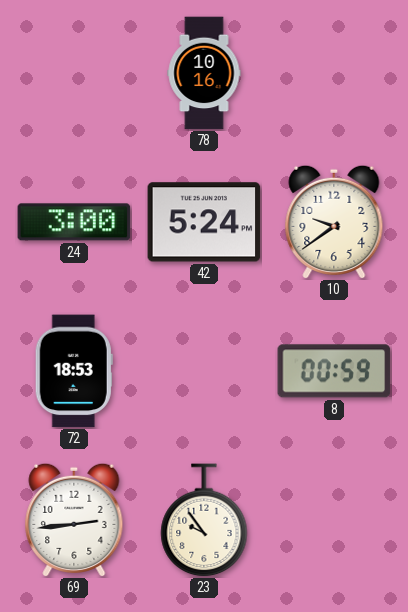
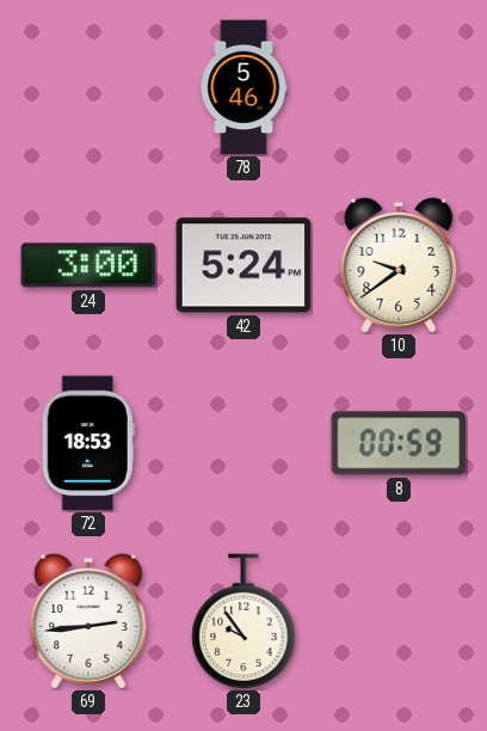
78: 10:16 -> 5:46
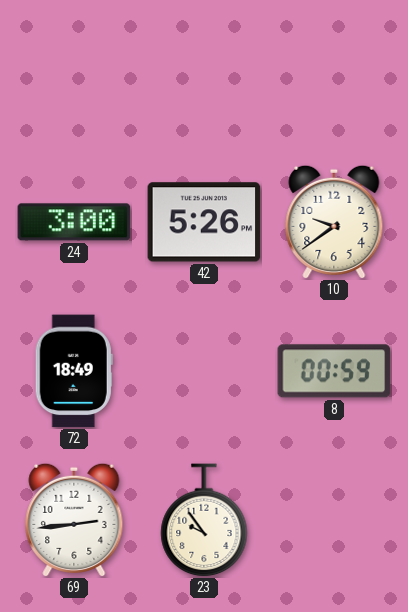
78: 5:46 -> none
42: 5:24 -> 5:26
72: 18:53 -> 18:49
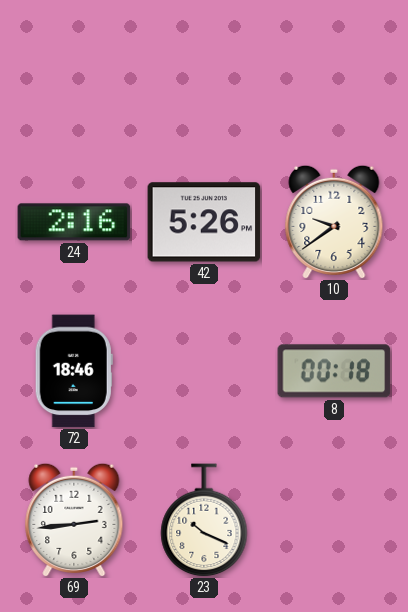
24: 3:00 -> 2:16
72: 18:49 -> 18:46
8: 00:59 -> 00:18
23: 9:54 -> 10:19
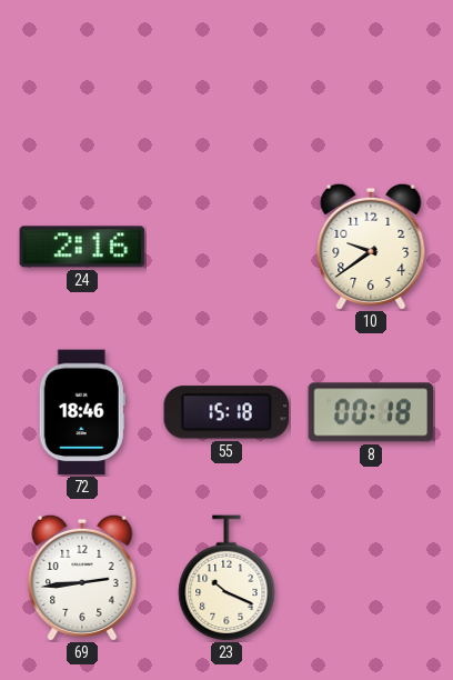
42: 5:26 -> none
55: none -> 15:18
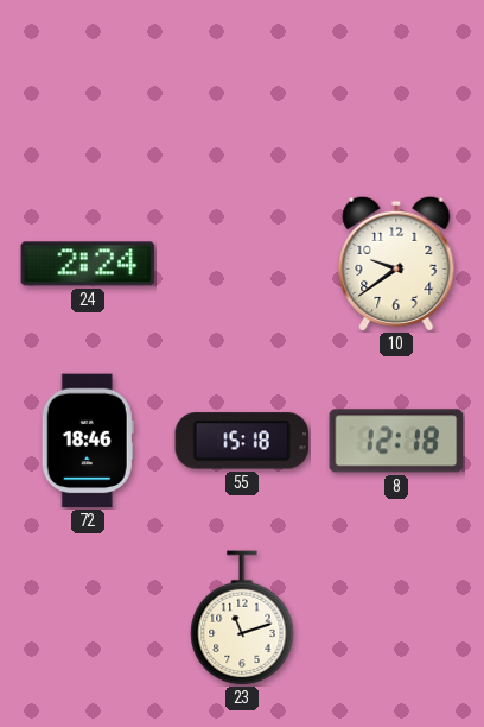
24: 2:16 -> 2:24
8: 00:18 -> 12:18
69: 2:44 -> none
23: 10:19 -> 11:12
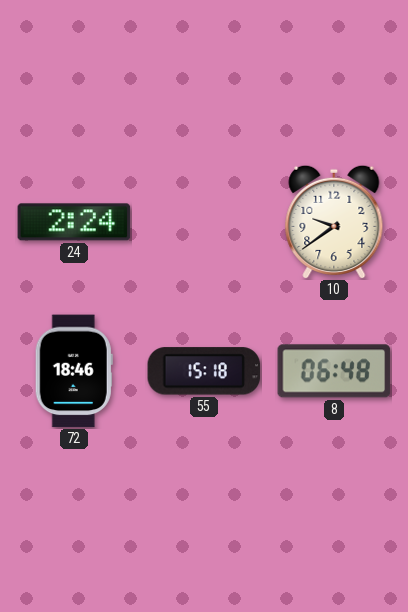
8: 12:18 -> 06:48
23: 11:12 -> none
